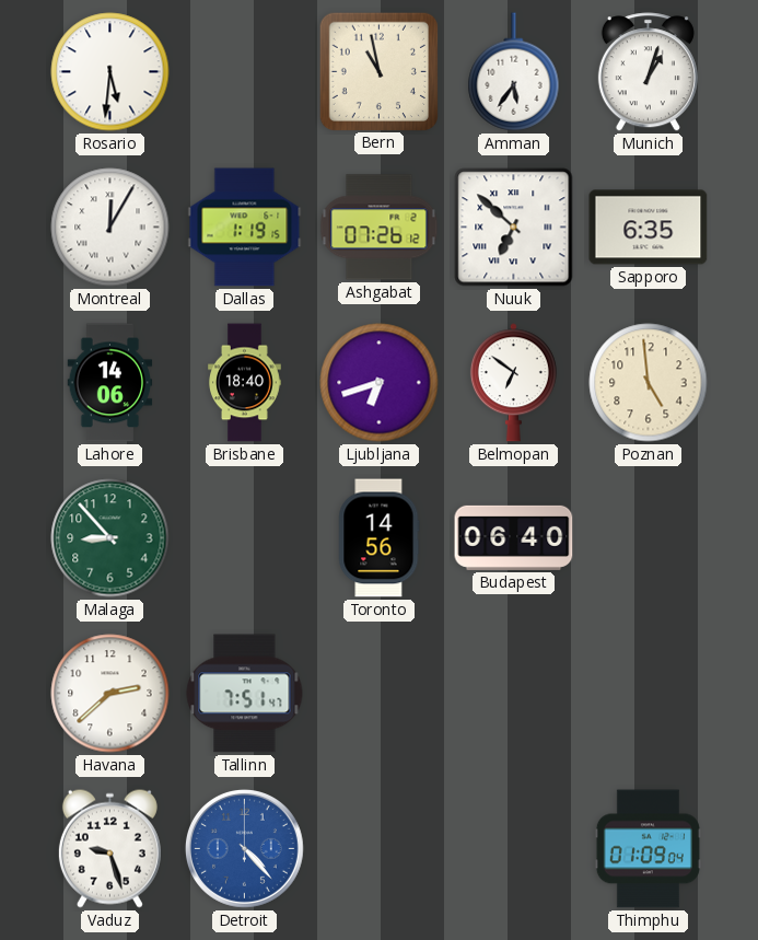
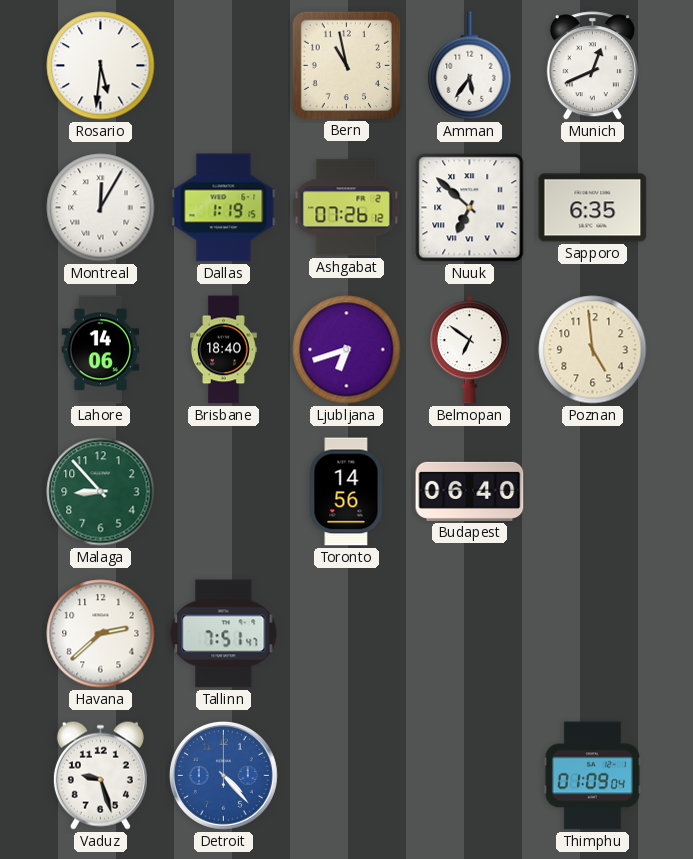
Munich: 1:03 -> 12:41
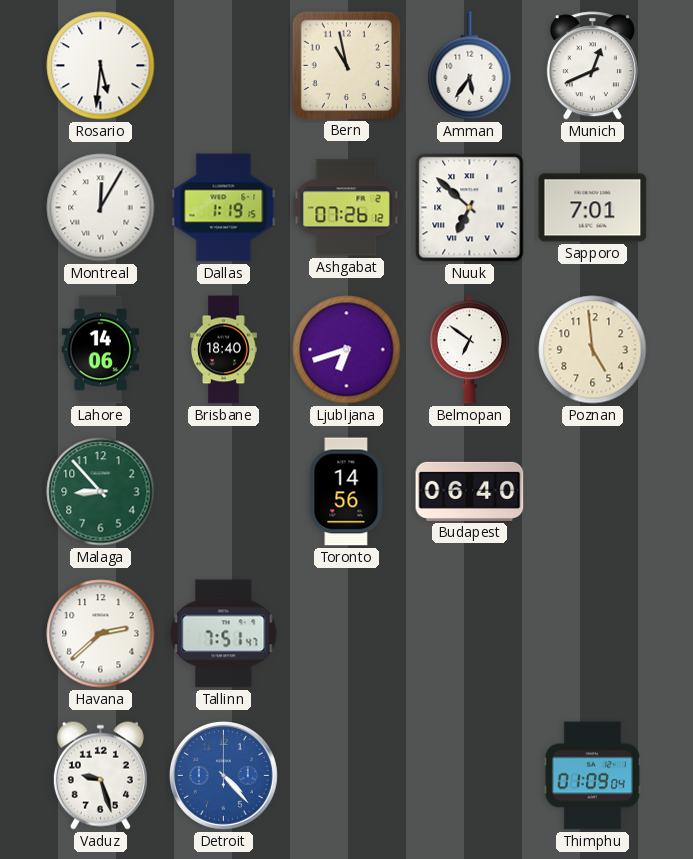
Sapporo: 6:35 -> 7:01
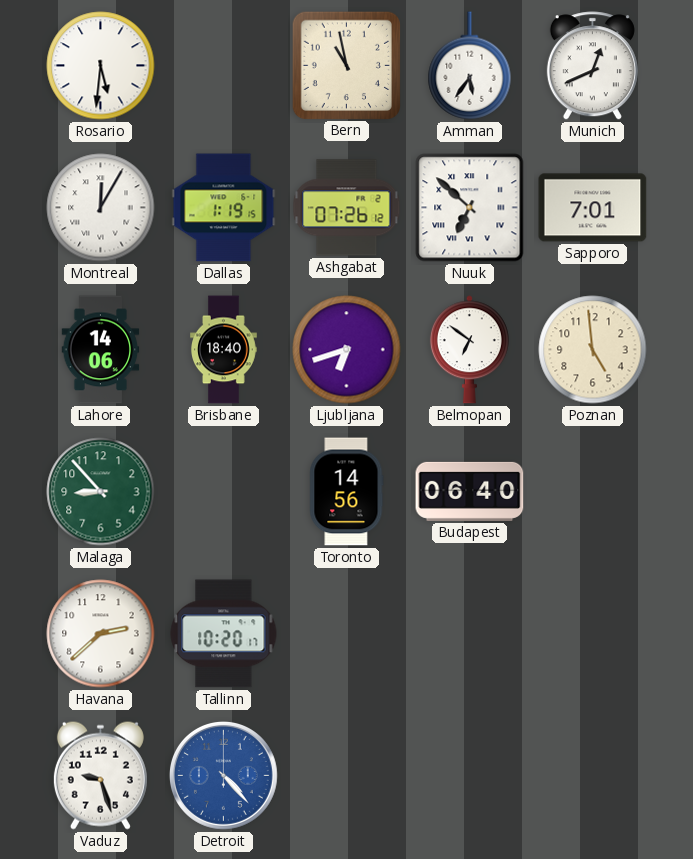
Tallinn: 7:51 -> 10:20
Thimphu: 01:09 -> none
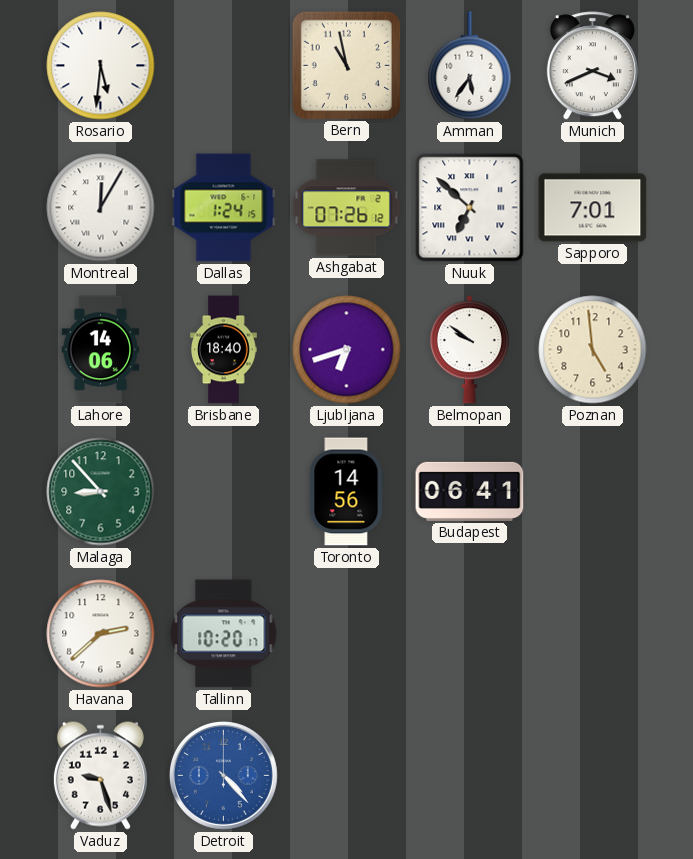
Munich: 12:41 -> 3:41
Dallas: 1:19 -> 1:24
Belmopan: 6:51 -> 9:51
Budapest: 06:40 -> 06:41
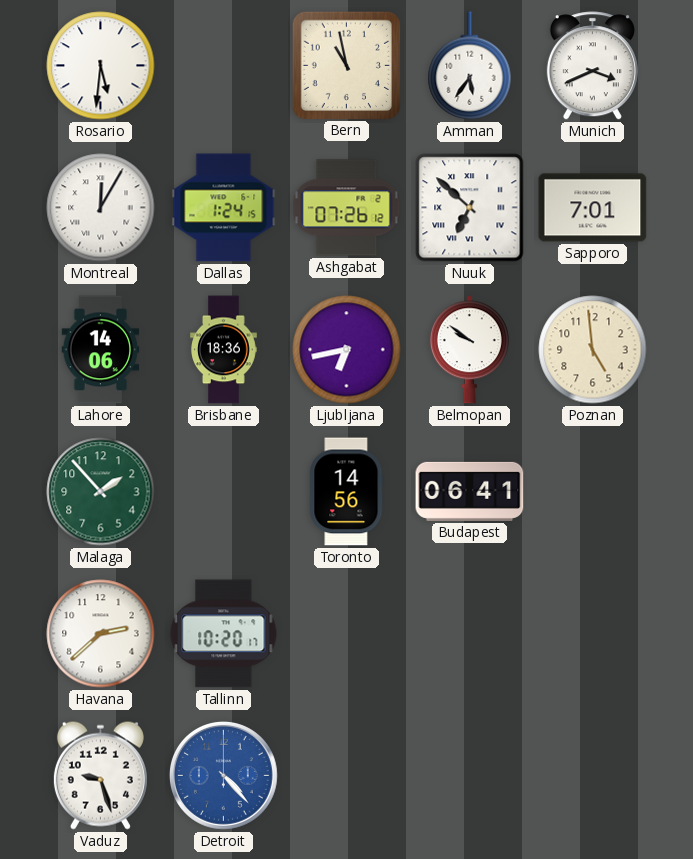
Brisbane: 18:40 -> 18:36
Ljubljana: 6:42 -> 6:43
Malaga: 8:53 -> 1:53
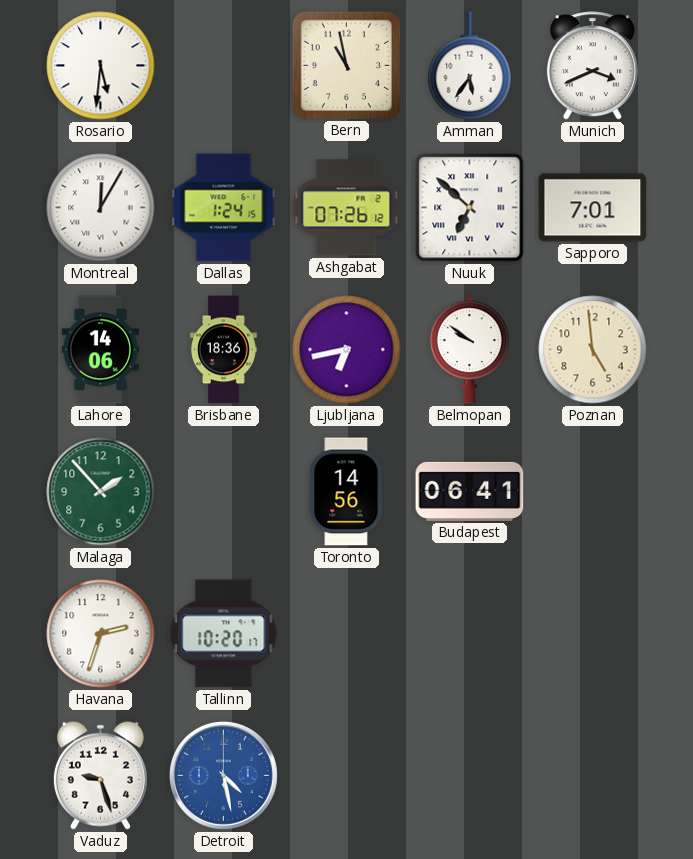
Havana: 2:38 -> 2:33
Detroit: 4:23 -> 4:28
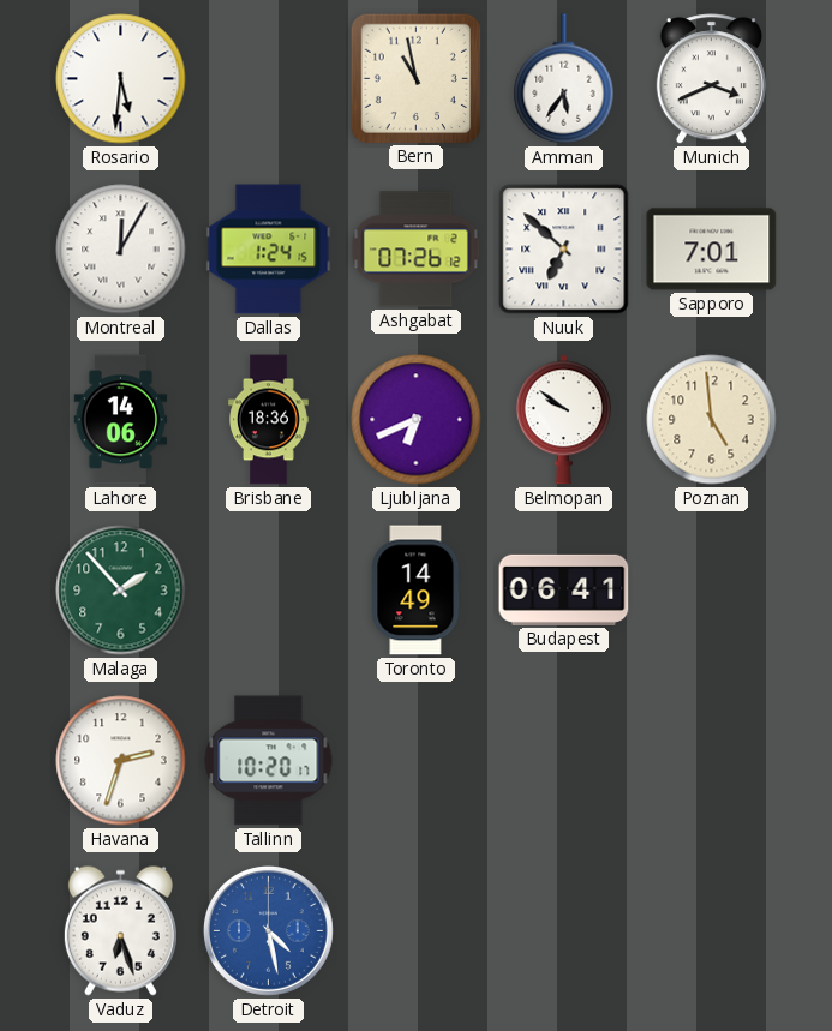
Ljubljana: 6:43 -> 6:41
Toronto: 14:56 -> 14:49
Vaduz: 9:27 -> 6:27
